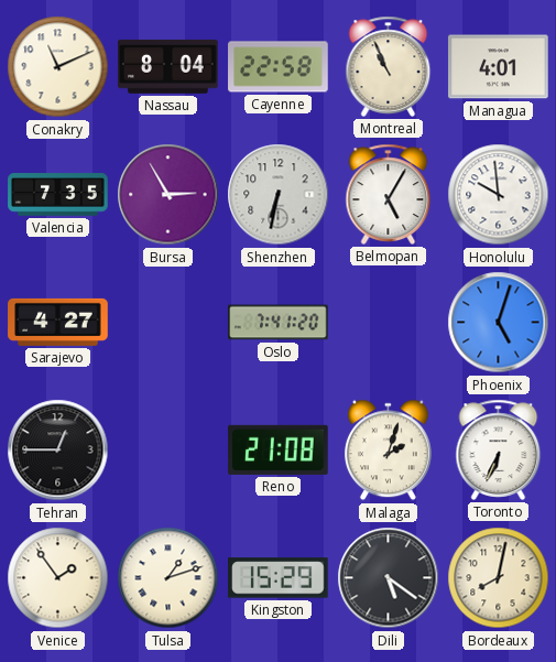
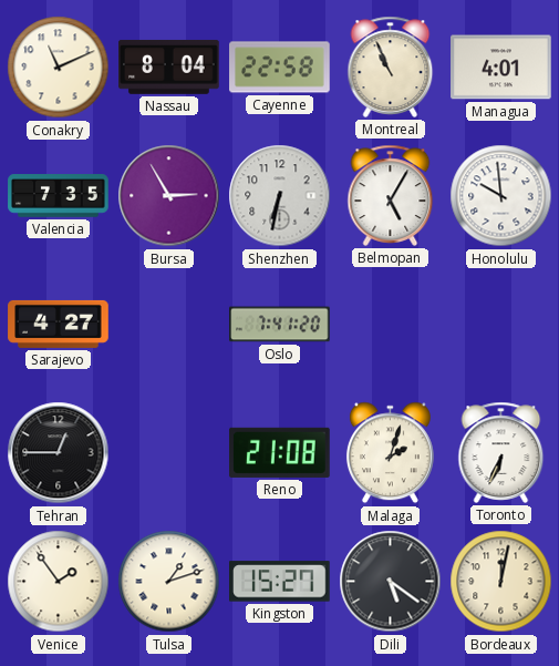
Phoenix: 5:03 -> none
Kingston: 15:29 -> 15:27
Bordeaux: 8:02 -> 12:02
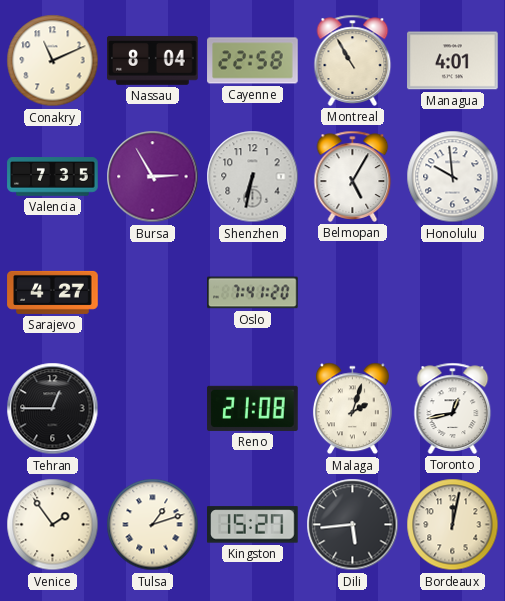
Montreal: 10:56 -> 10:55
Toronto: 6:34 -> 12:43
Dili: 5:21 -> 5:44
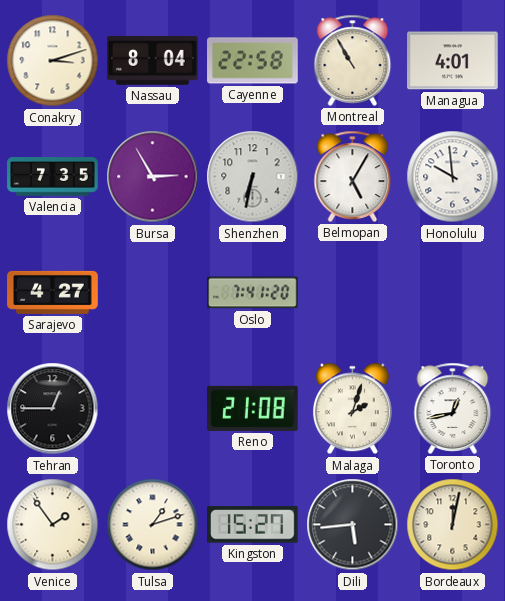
Conakry: 11:11 -> 3:12
